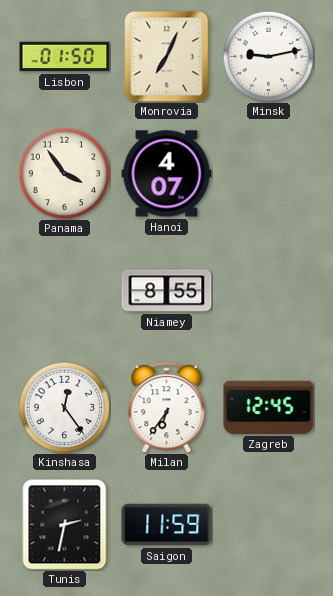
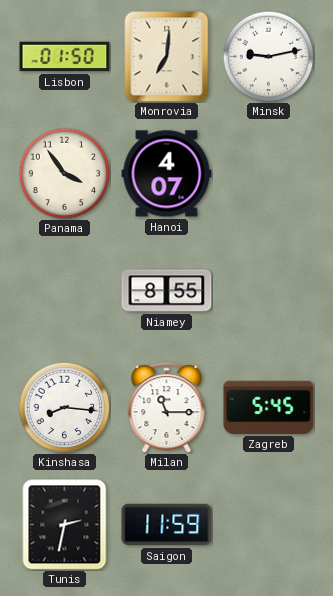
Monrovia: 7:04 -> 7:01
Kinshasa: 12:24 -> 8:16
Milan: 6:36 -> 11:15
Zagreb: 12:45 -> 5:45
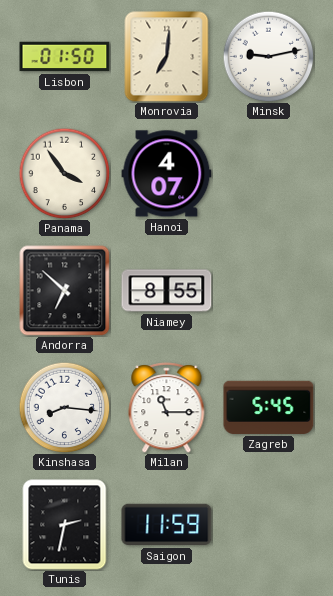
Andorra: none -> 6:52
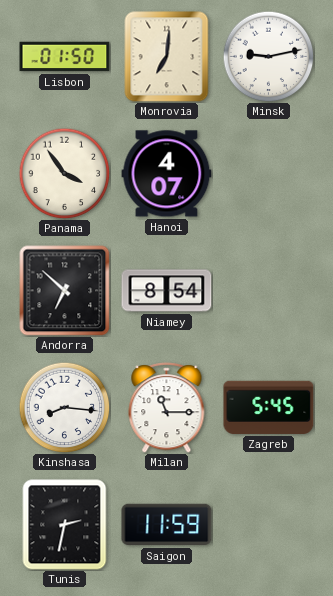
Niamey: 8:55 -> 8:54
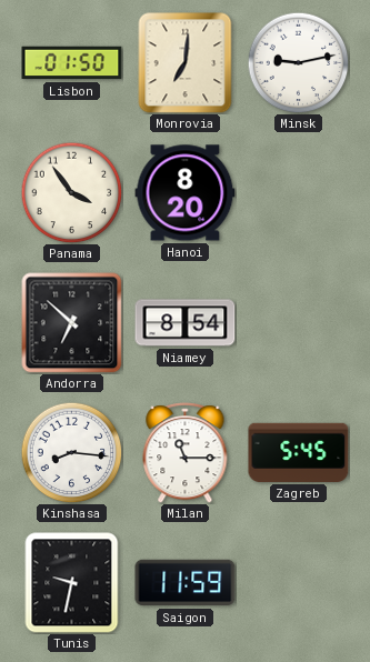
Hanoi: 4:07 -> 8:20
Tunis: 2:32 -> 9:32
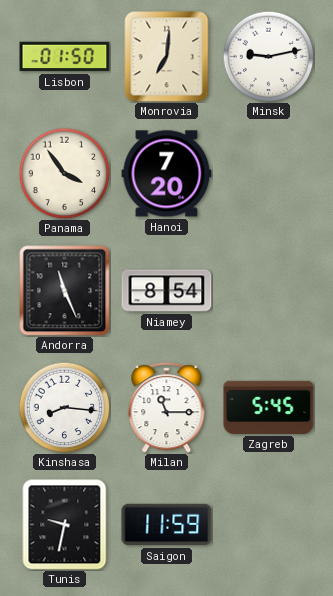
Hanoi: 8:20 -> 7:20
Andorra: 6:52 -> 11:26
